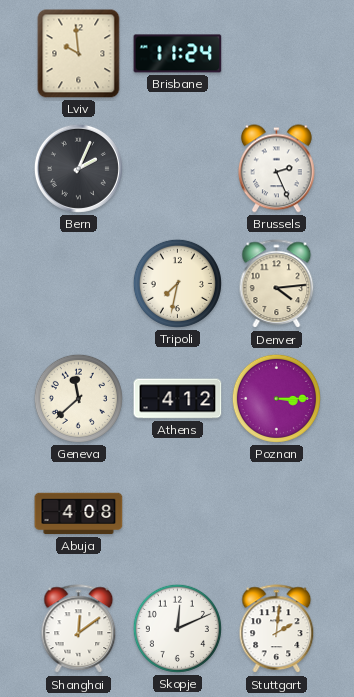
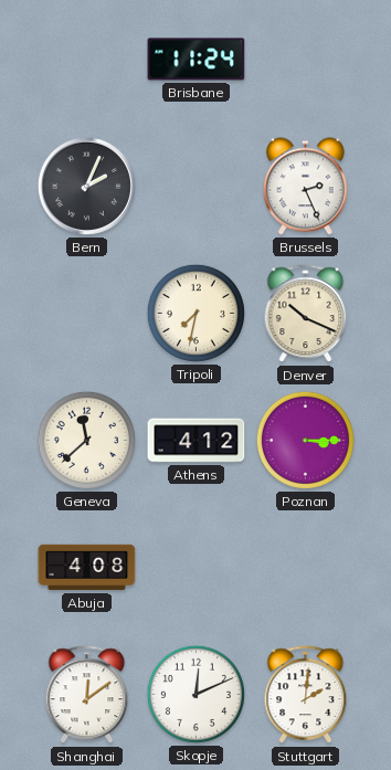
Lviv: 9:59 -> none
Denver: 4:14 -> 10:19
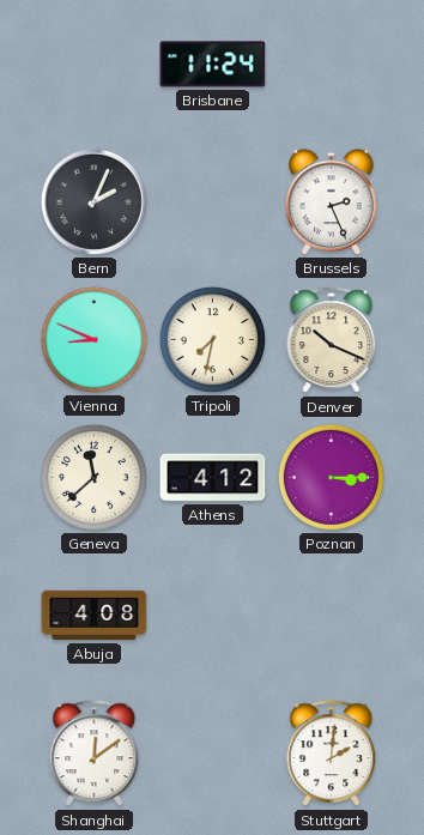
Vienna: none -> 8:49
Skopje: 12:11 -> none
